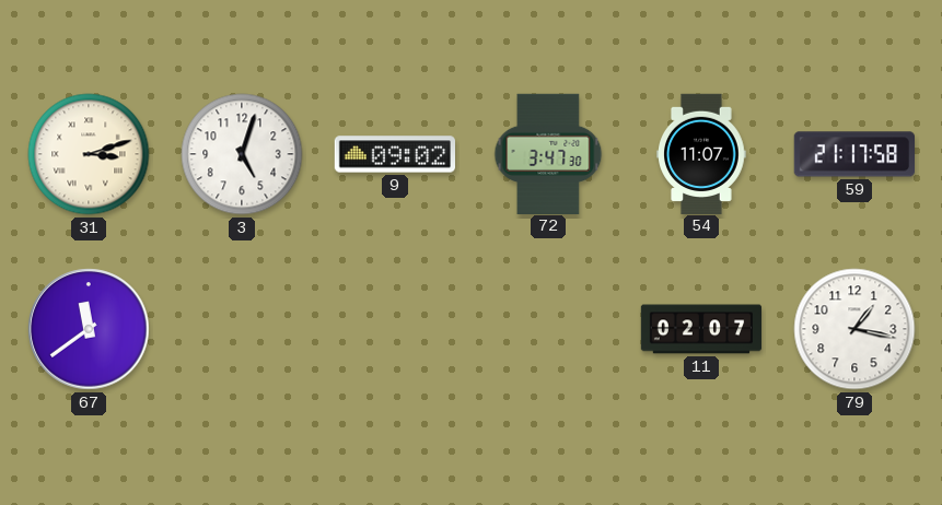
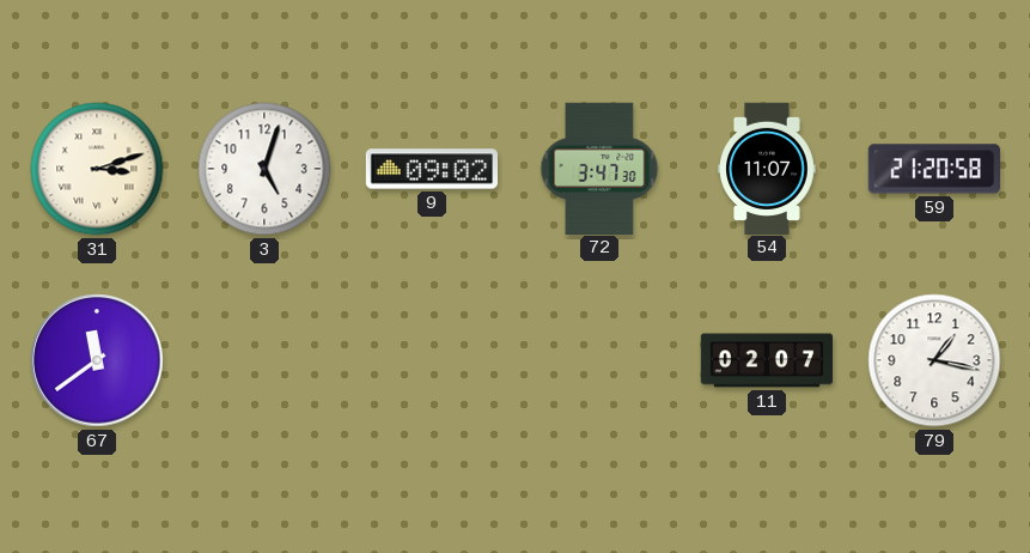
59: 21:17 -> 21:20
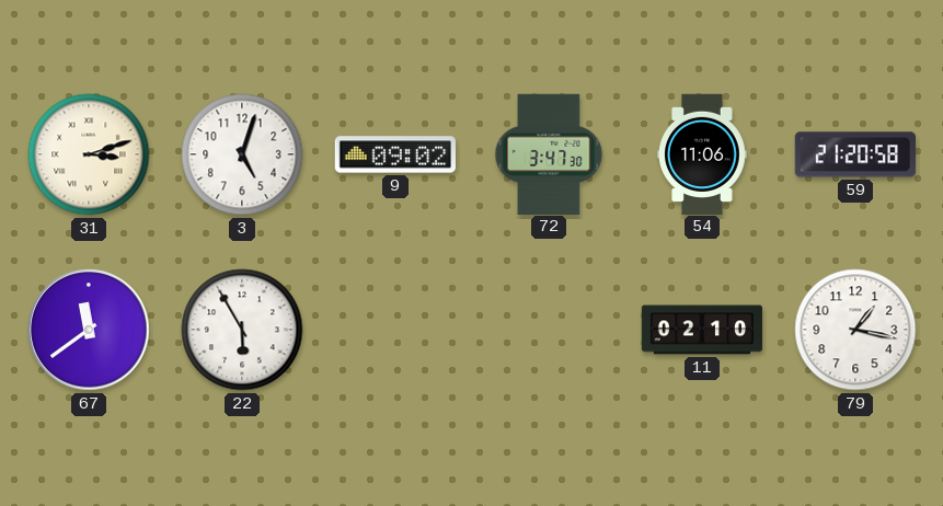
54: 11:07 -> 11:06
22: none -> 5:55
11: 02:07 -> 02:10
